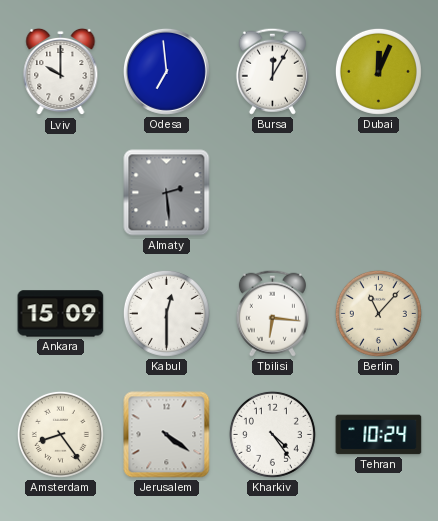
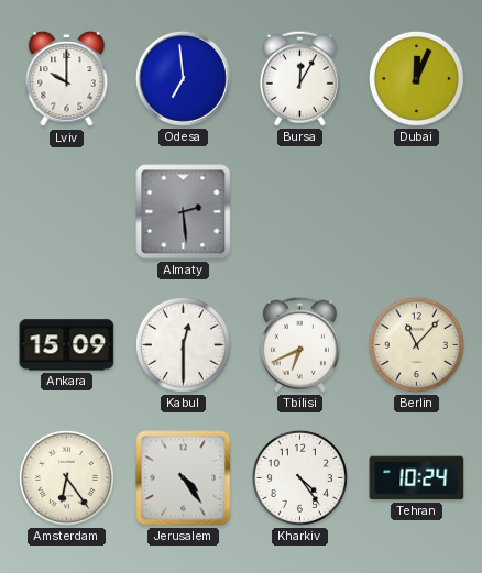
Tbilisi: 6:16 -> 6:41
Amsterdam: 8:24 -> 6:24
Jerusalem: 4:21 -> 4:24
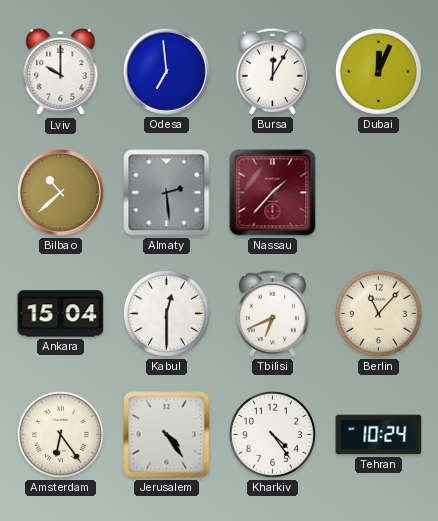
Bilbao: none -> 10:38
Nassau: none -> 1:37
Ankara: 15:09 -> 15:04
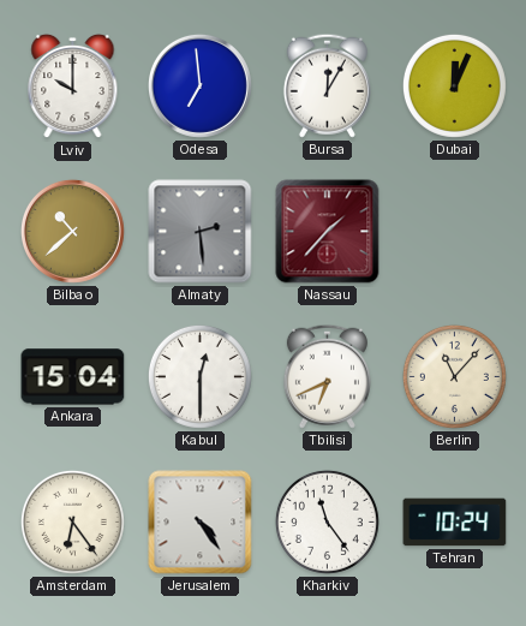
Kharkiv: 4:24 -> 11:24
